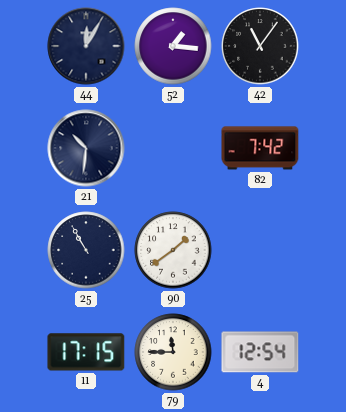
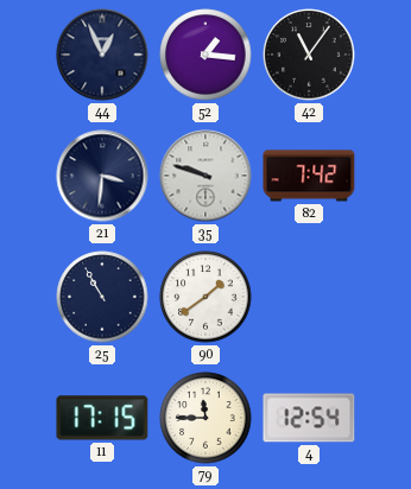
44: 12:05 -> 12:56
21: 10:31 -> 3:31
35: none -> 9:48
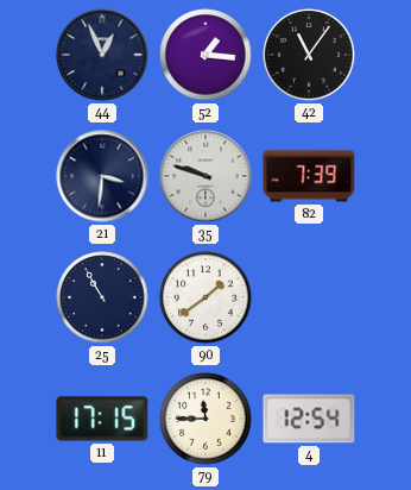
82: 7:42 -> 7:39
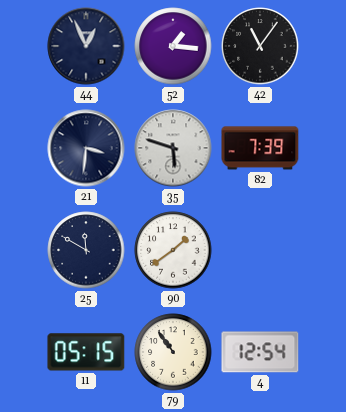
35: 9:48 -> 5:48
25: 10:55 -> 11:50
11: 17:15 -> 05:15
79: 11:45 -> 10:54
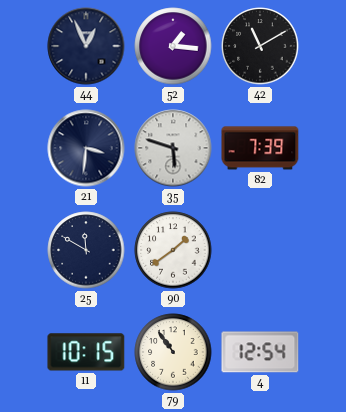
42: 11:06 -> 11:10
11: 05:15 -> 10:15
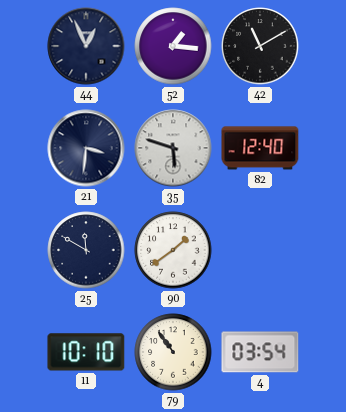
82: 7:39 -> 12:40
11: 10:15 -> 10:10
4: 12:54 -> 03:54
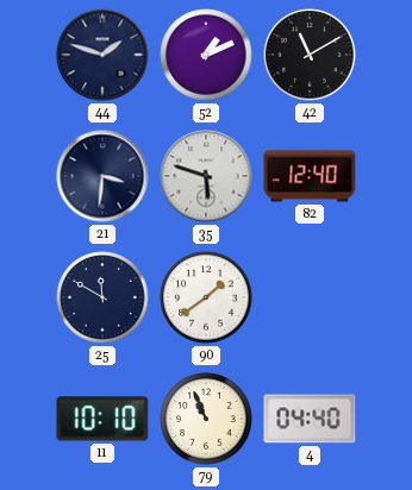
44: 12:56 -> 1:48
52: 1:16 -> 1:11
79: 10:54 -> 10:56
4: 03:54 -> 04:40
